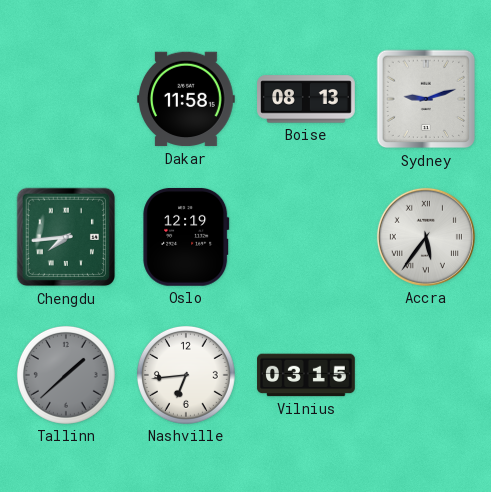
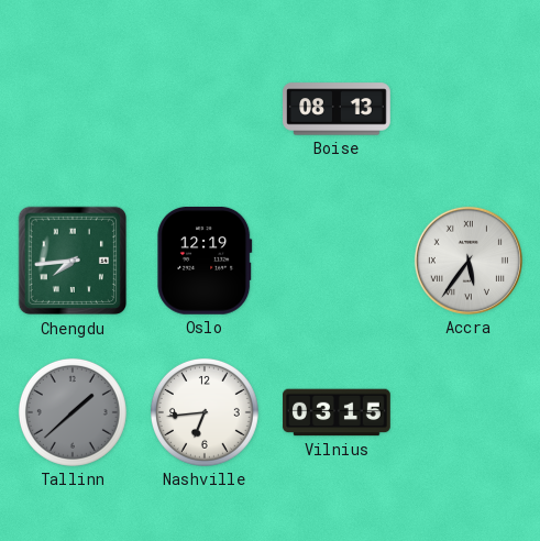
Dakar: 11:58 -> none
Sydney: 9:12 -> none
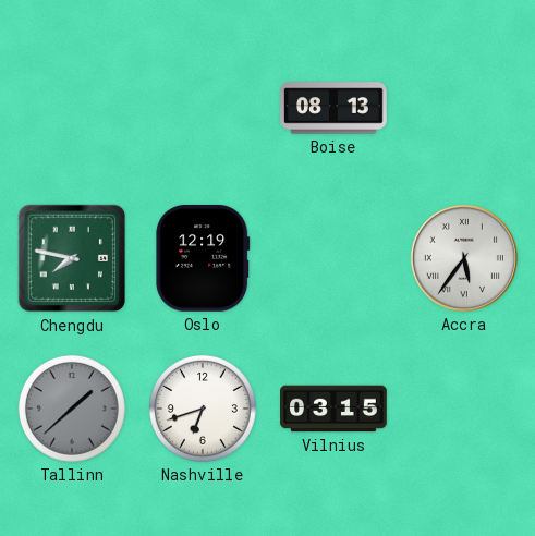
Chengdu: 7:44 -> 7:47
Nashville: 6:44 -> 6:42
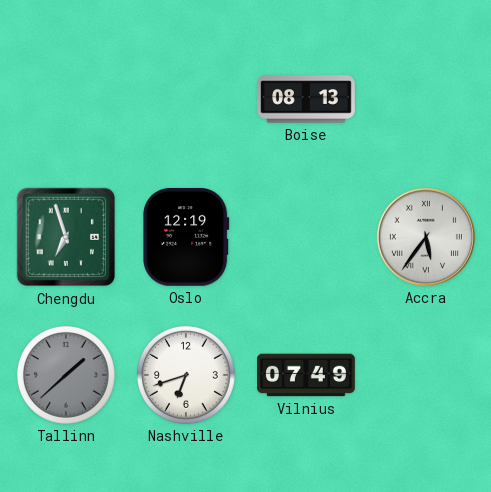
Chengdu: 7:47 -> 6:57
Vilnius: 03:15 -> 07:49
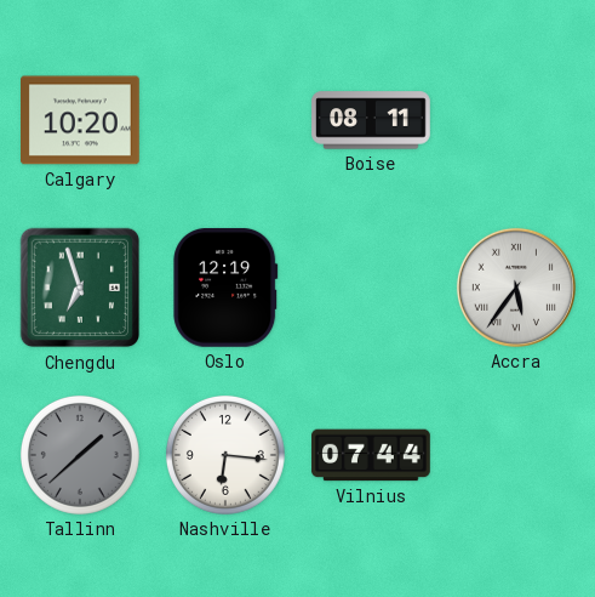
Calgary: none -> 10:20
Boise: 08:13 -> 08:11
Nashville: 6:42 -> 6:16
Vilnius: 07:49 -> 07:44
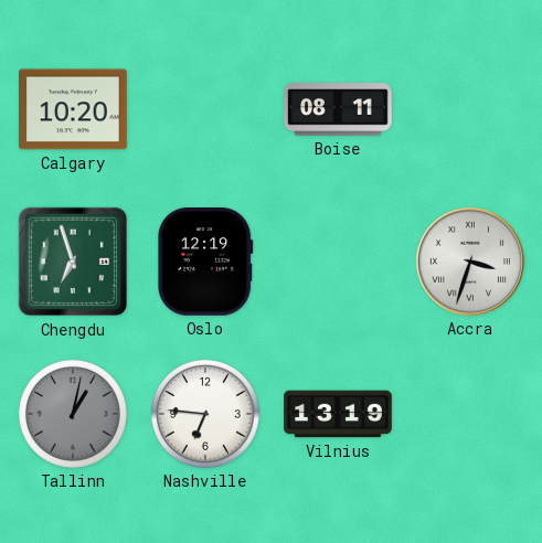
Accra: 5:36 -> 3:33
Tallinn: 1:38 -> 1:02
Nashville: 6:16 -> 6:46
Vilnius: 07:44 -> 13:19
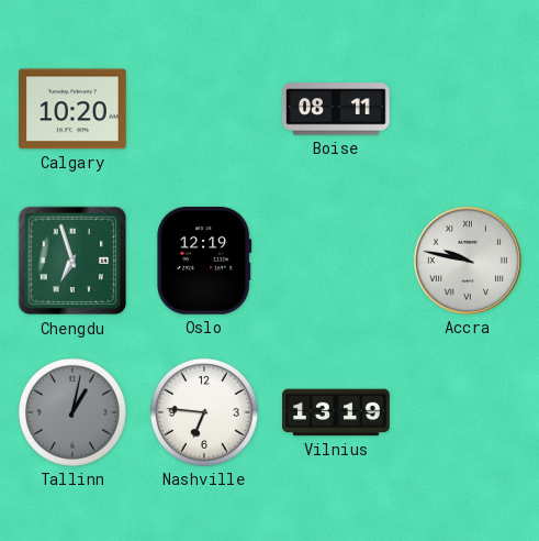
Accra: 3:33 -> 9:47
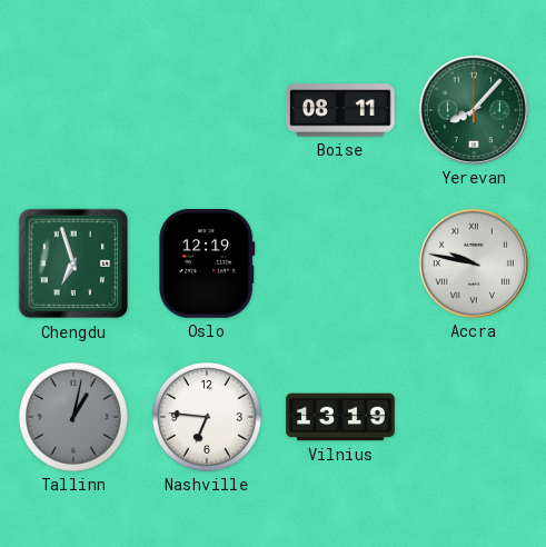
Calgary: 10:20 -> none
Yerevan: none -> 8:07
